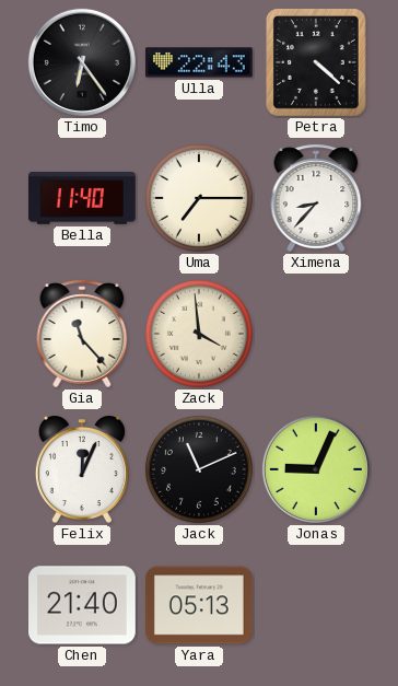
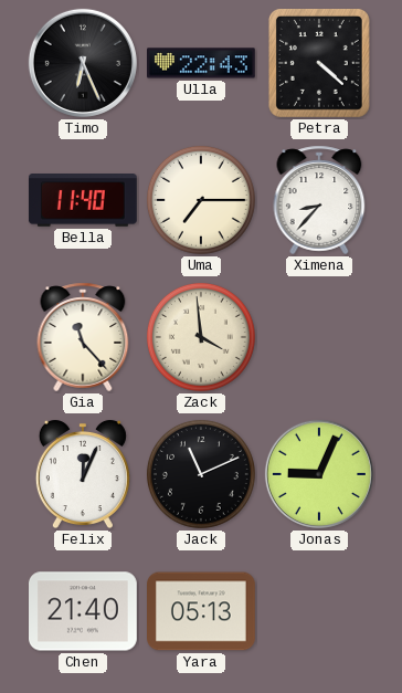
Timo: 6:24 -> 6:26
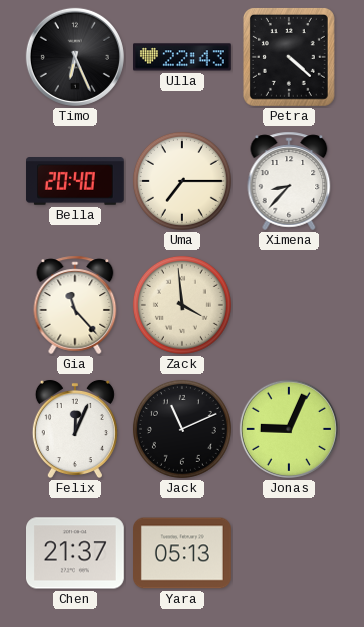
Bella: 11:40 -> 20:40
Chen: 21:40 -> 21:37
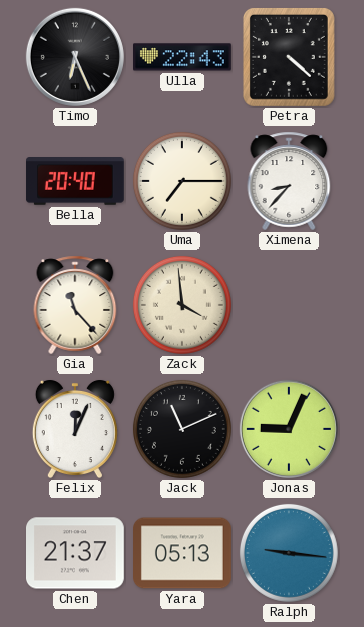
Ralph: none -> 9:16
